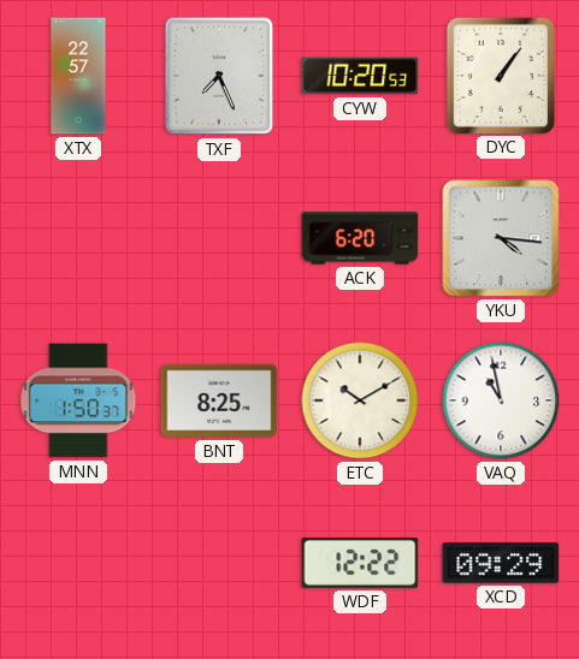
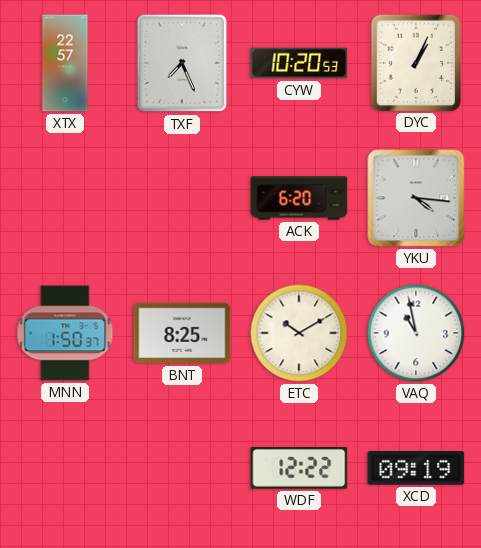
DYC: 1:06 -> 1:04
XCD: 09:29 -> 09:19
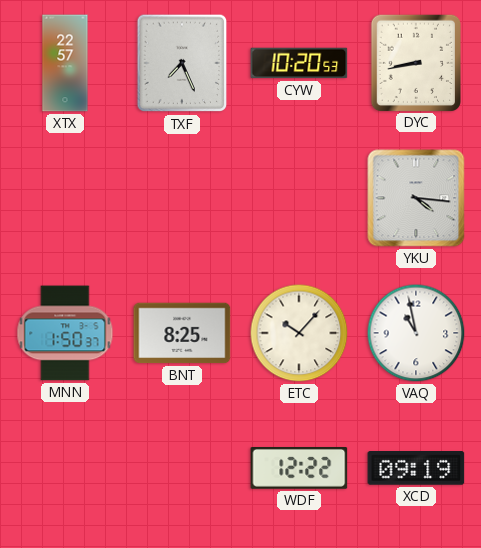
DYC: 1:04 -> 8:43
ACK: 6:20 -> none
ETC: 10:10 -> 10:07
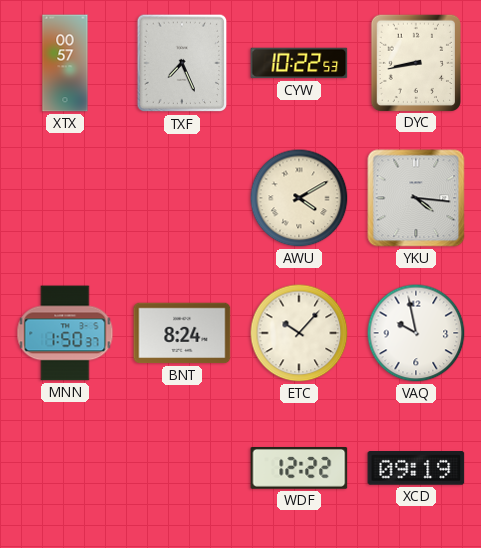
XTX: 22:57 -> 00:57
CYW: 10:20 -> 10:22
AWU: none -> 4:10
BNT: 8:25 -> 8:24
VAQ: 10:58 -> 9:58
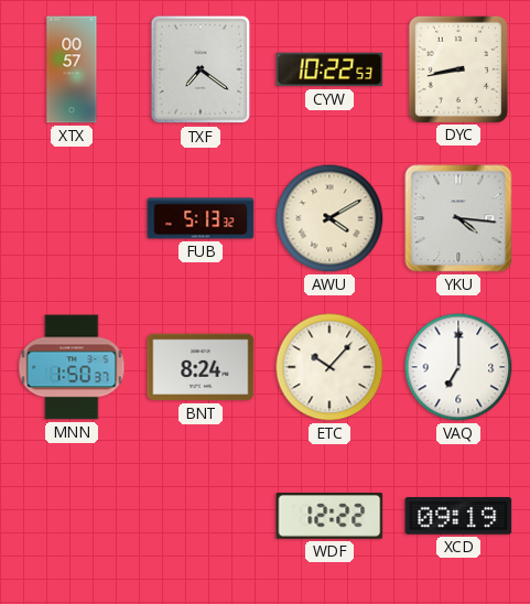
TXF: 7:26 -> 7:21
FUB: none -> 5:13
VAQ: 9:58 -> 7:00
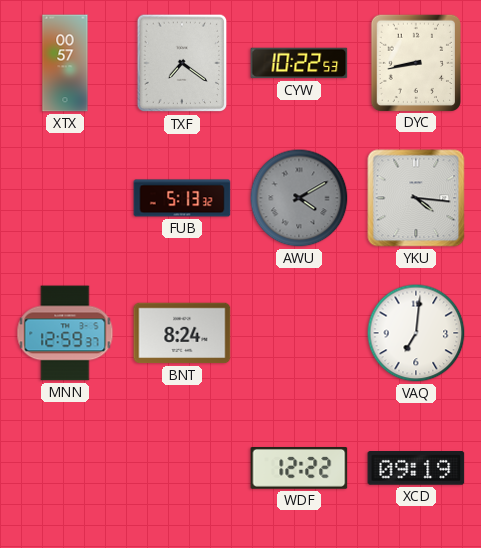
AWU dial: cream -> grey
MNN: 1:50 -> 12:59
ETC: 10:07 -> none
VAQ: 7:00 -> 7:01
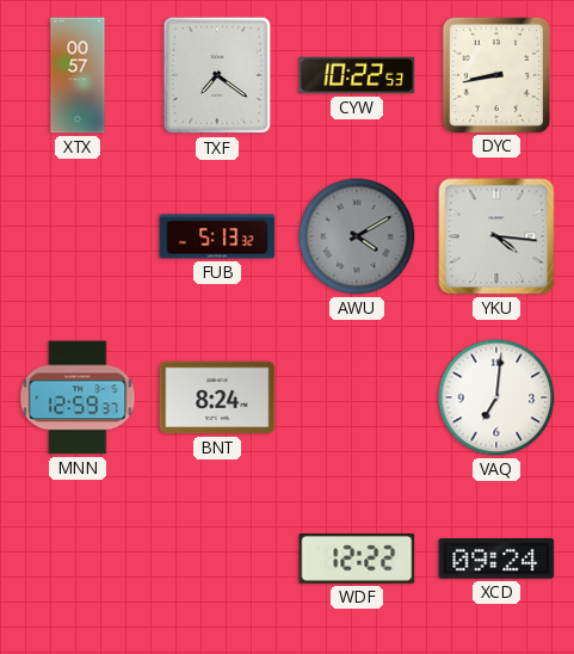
XCD: 09:19 -> 09:24
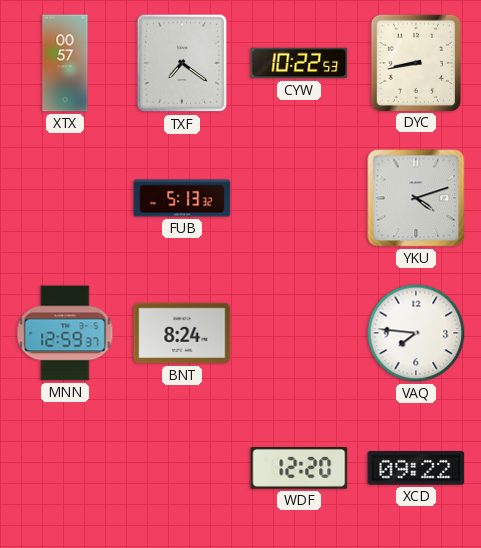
AWU: 4:10 -> none
YKU: 4:16 -> 4:12
VAQ: 7:01 -> 7:46
WDF: 12:22 -> 12:20
XCD: 09:24 -> 09:22
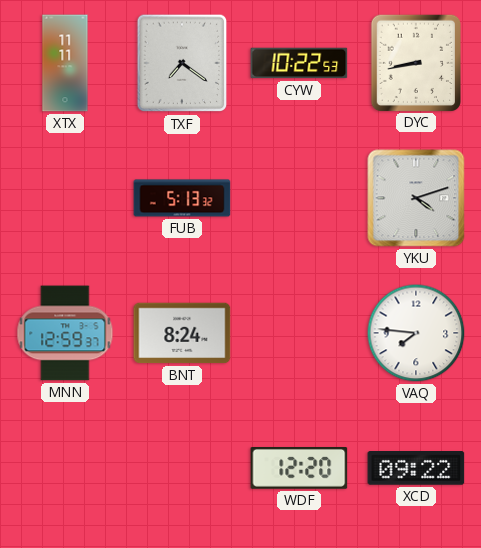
XTX: 00:57 -> 11:11
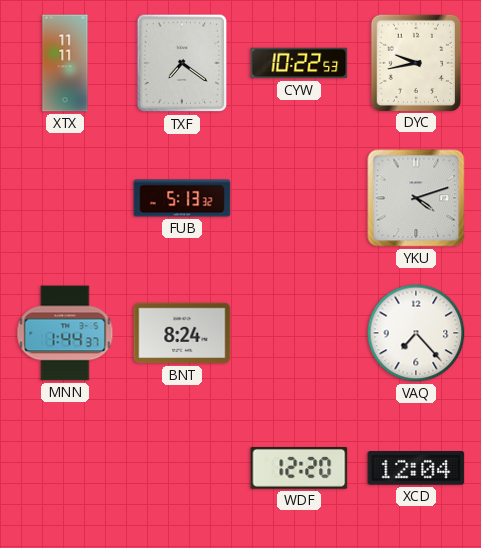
DYC: 8:43 -> 9:43
MNN: 12:59 -> 1:44
VAQ: 7:46 -> 7:23
XCD: 09:22 -> 12:04
